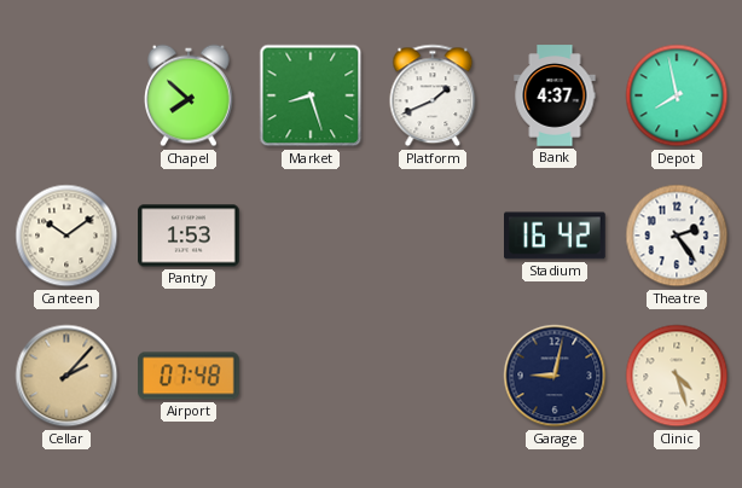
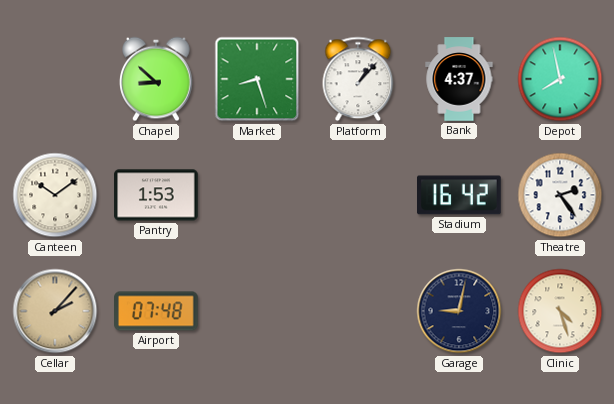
Chapel: 7:52 -> 8:52
Platform: 1:41 -> 1:07
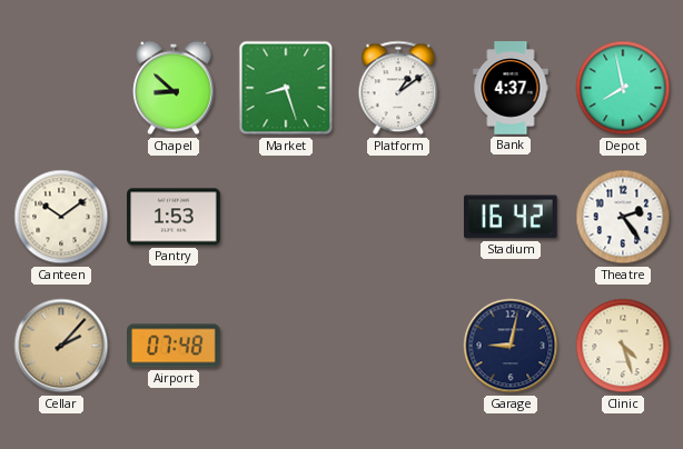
Platform: 1:07 -> 1:09
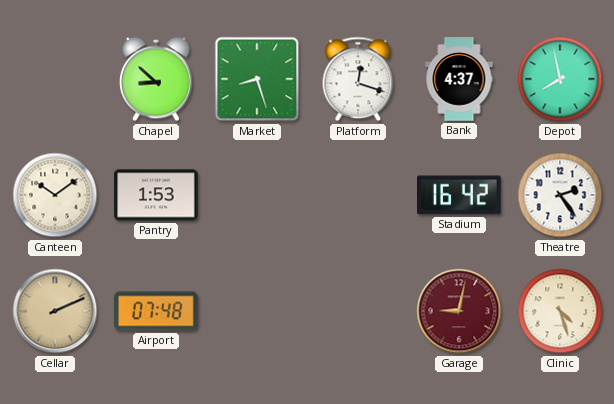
Platform: 1:09 -> 12:18
Cellar: 2:07 -> 2:11
Garage dial: navy -> burgundy
